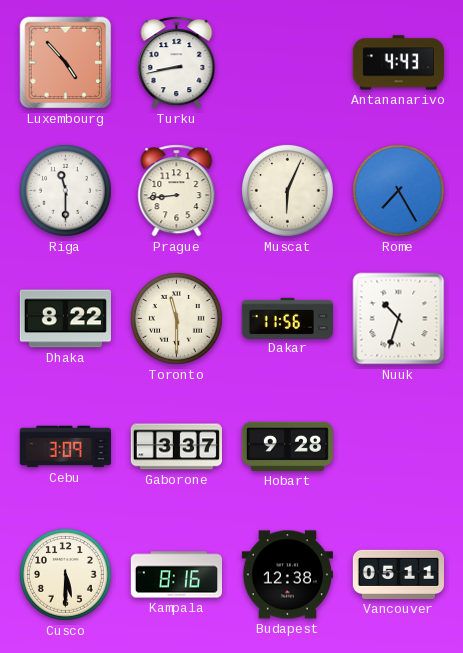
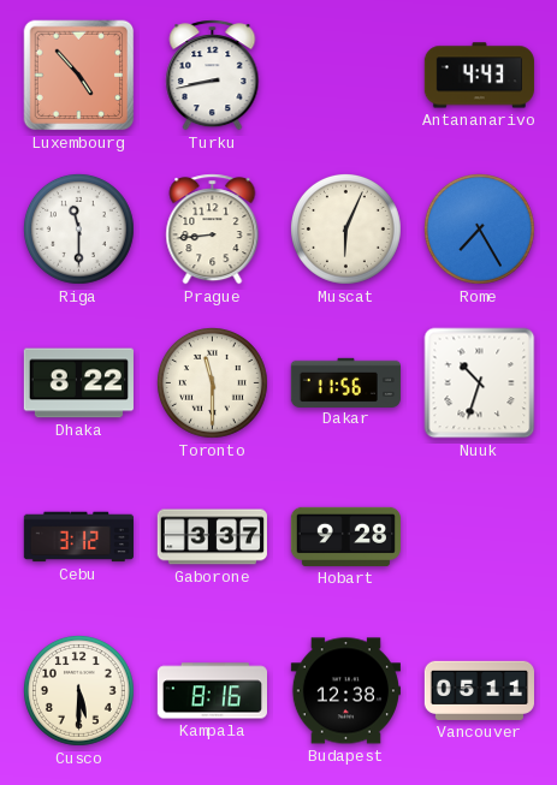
Cebu: 3:09 -> 3:12
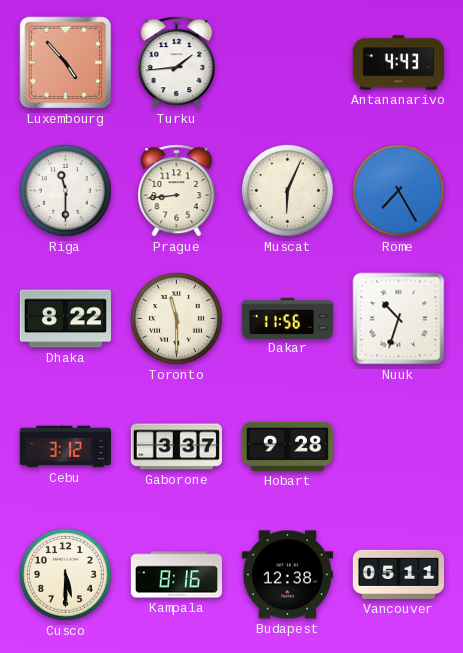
Turku: 8:43 -> 1:44
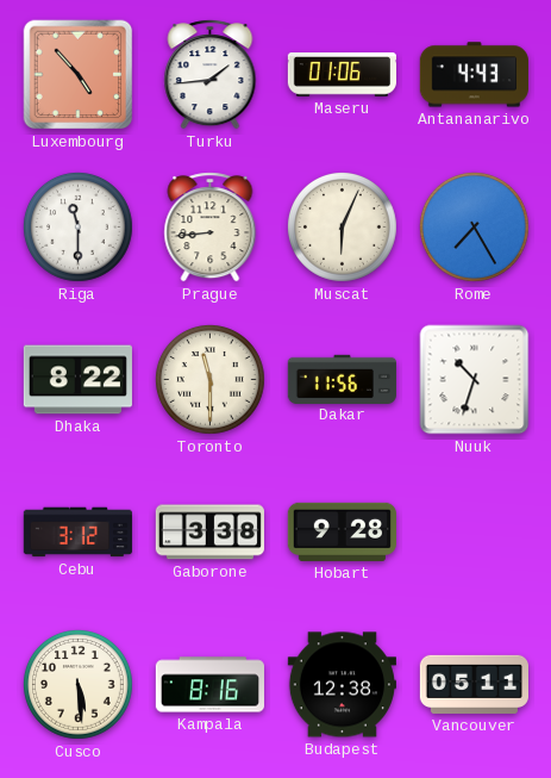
Maseru: none -> 01:06
Gaborone: 3:37 -> 3:38
Cusco: 5:30 -> 5:29
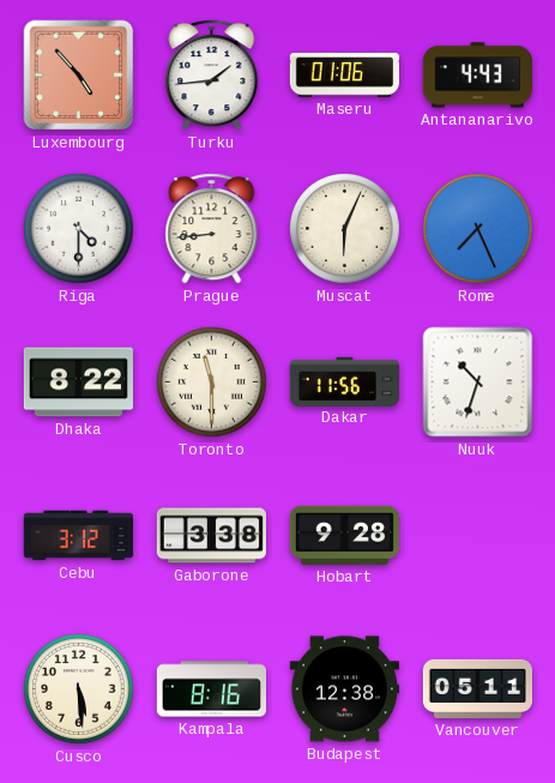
Riga: 11:30 -> 4:30
Rome: 7:25 -> 7:26
